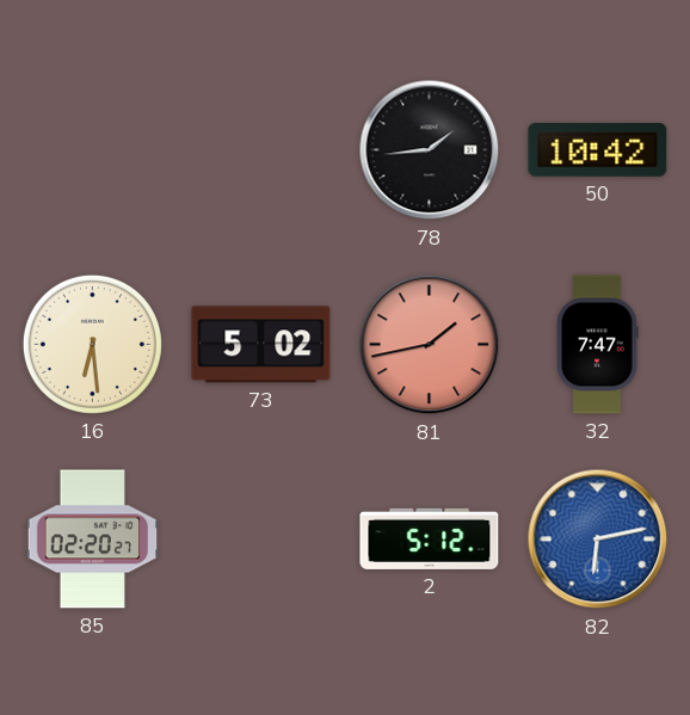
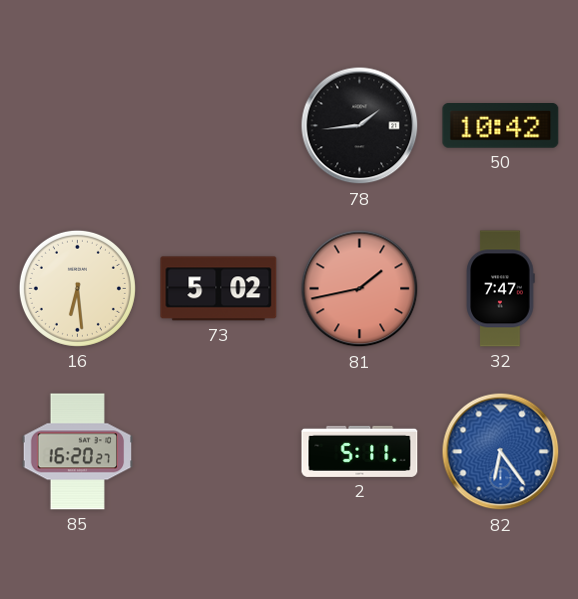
85: 02:20 -> 16:20
2: 5:12 -> 5:11
82: 6:13 -> 6:24
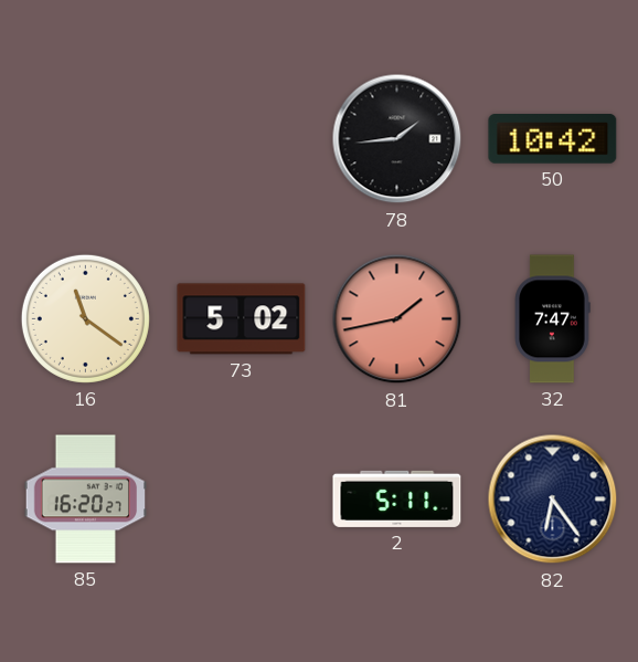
16: 6:29 -> 11:21
82 dial: blue -> navy
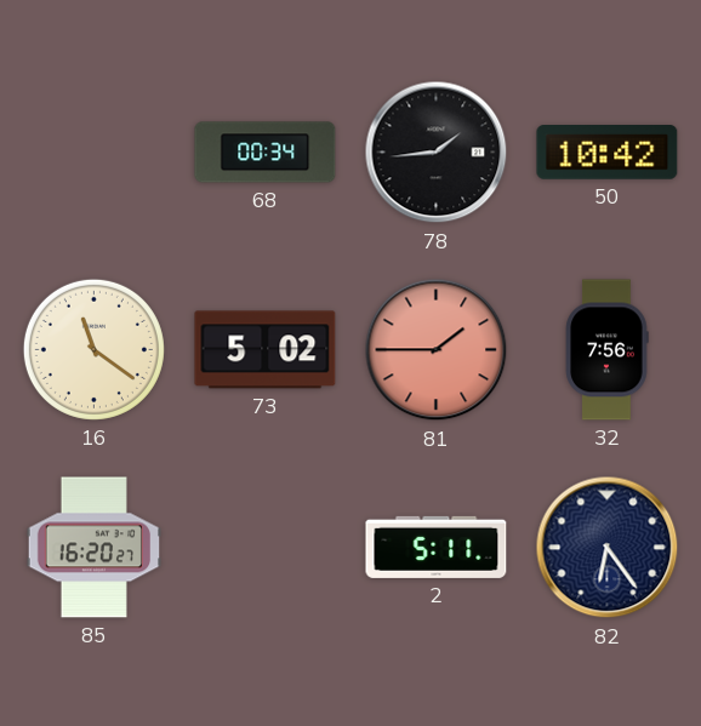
68: none -> 00:34
81: 1:43 -> 1:45
32: 7:47 -> 7:56
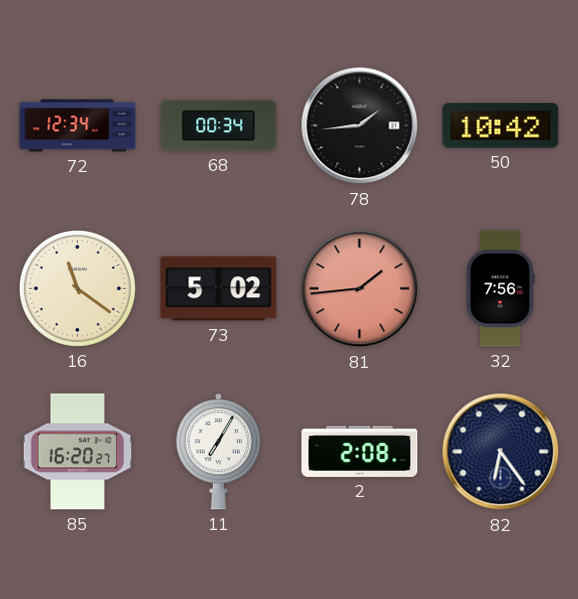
72: none -> 12:34
81: 1:45 -> 1:44
11: none -> 7:05
2: 5:11 -> 2:08
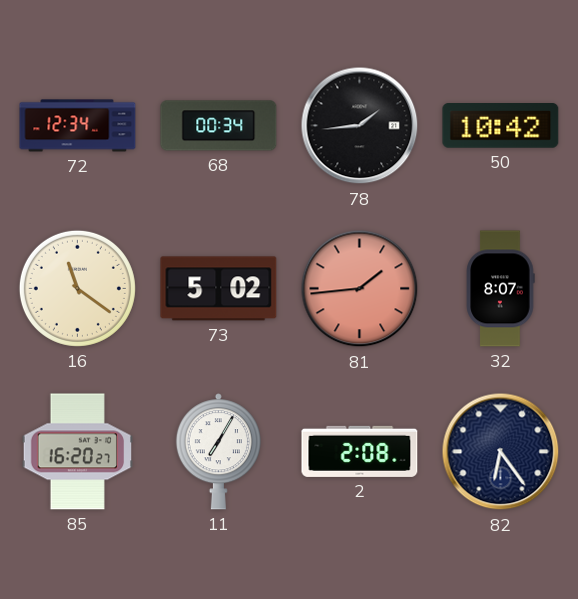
32: 7:56 -> 8:07
